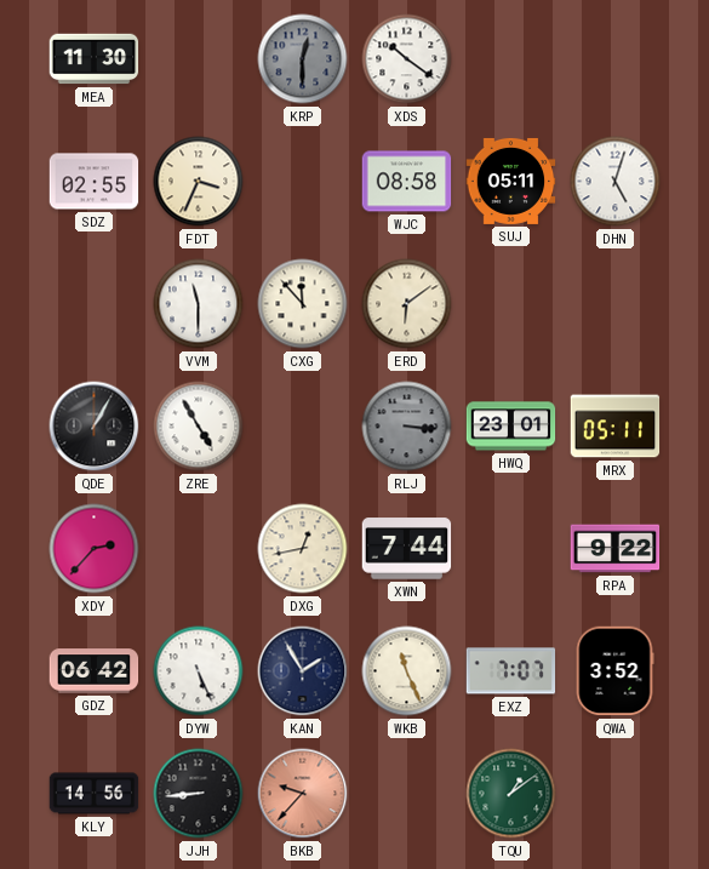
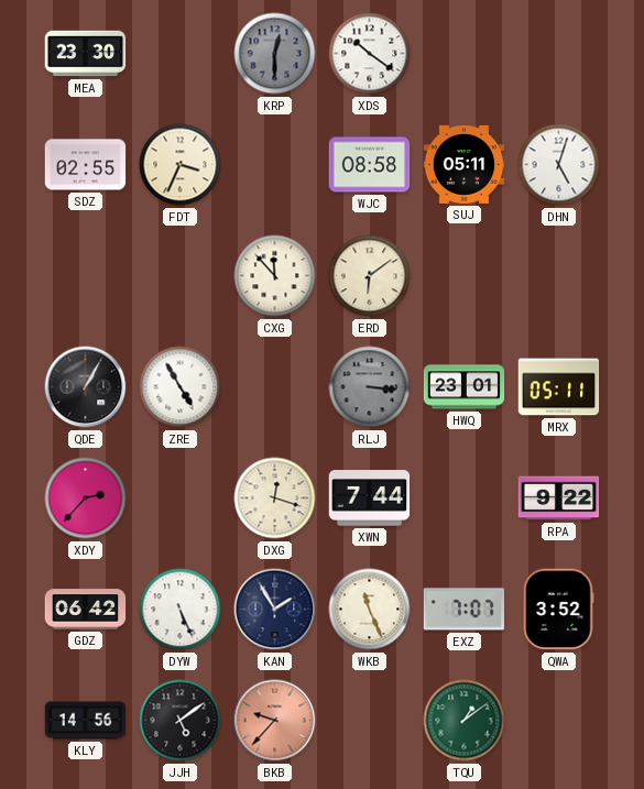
MEA: 11:30 -> 23:30
VVM: 11:30 -> none
DXG: 12:43 -> 12:18
JJH: 8:44 -> 5:09
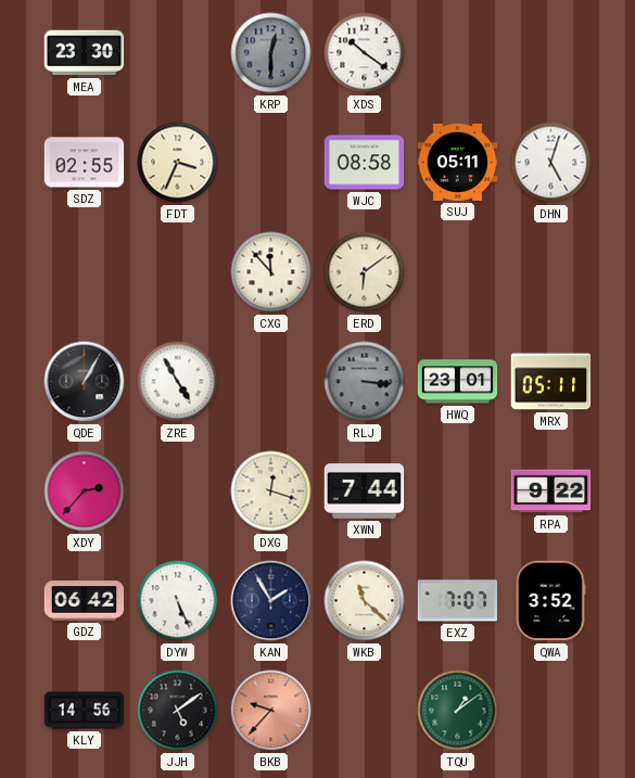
WKB: 11:26 -> 11:22
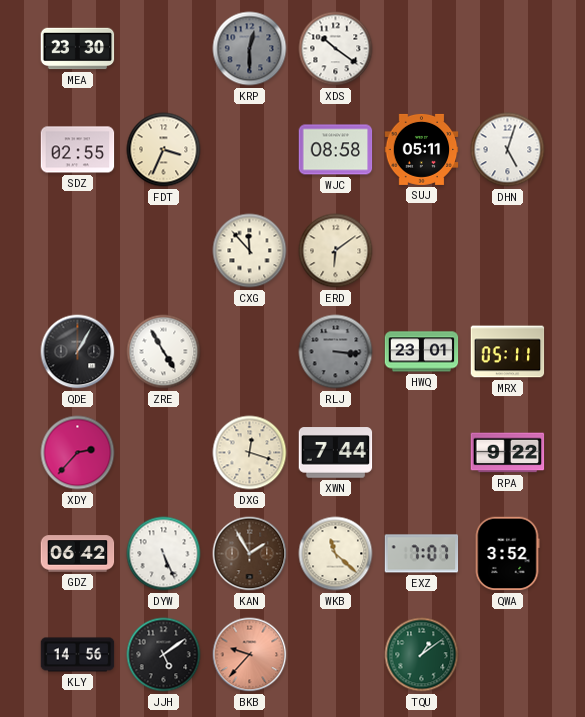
KAN dial: navy -> brown
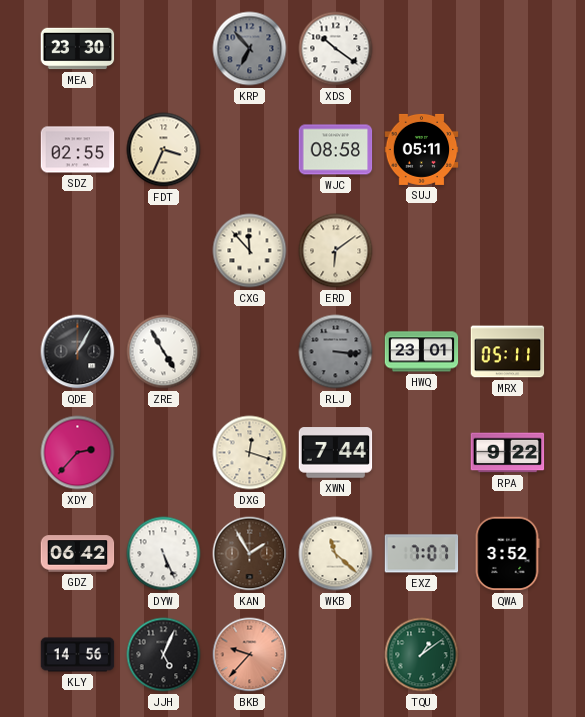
KRP: 12:30 -> 6:53
DHN: 5:03 -> none
JJH: 5:09 -> 5:04
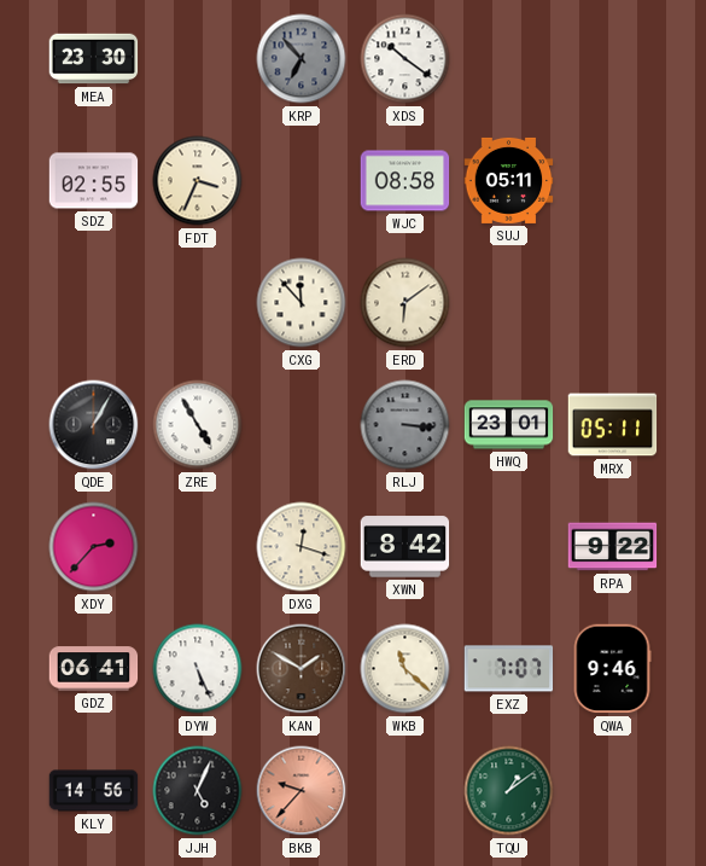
XWN: 7:44 -> 8:42
GDZ: 06:42 -> 06:41
KAN: 1:55 -> 1:50
QWA: 3:52 -> 9:46
